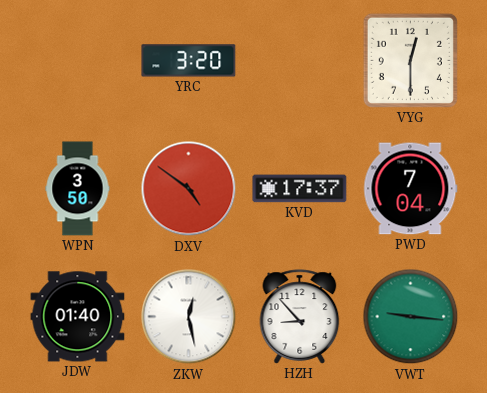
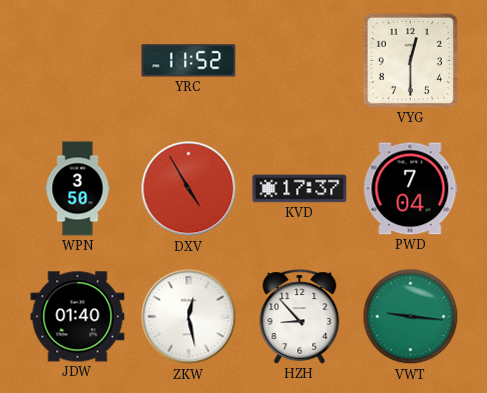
YRC: 3:20 -> 11:52
DXV: 4:51 -> 4:55
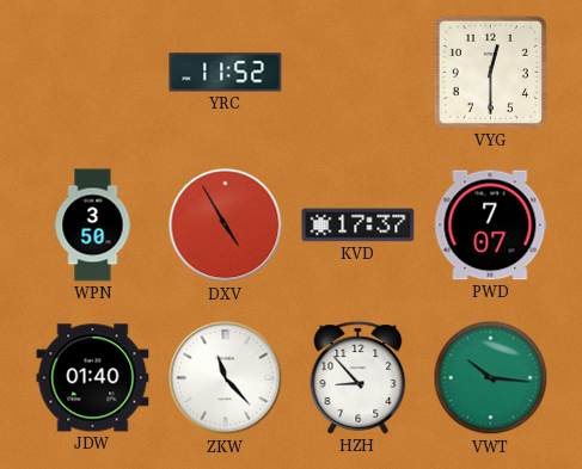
PWD: 7:04 -> 7:07
ZKW: 12:28 -> 11:23
VWT: 9:16 -> 10:16
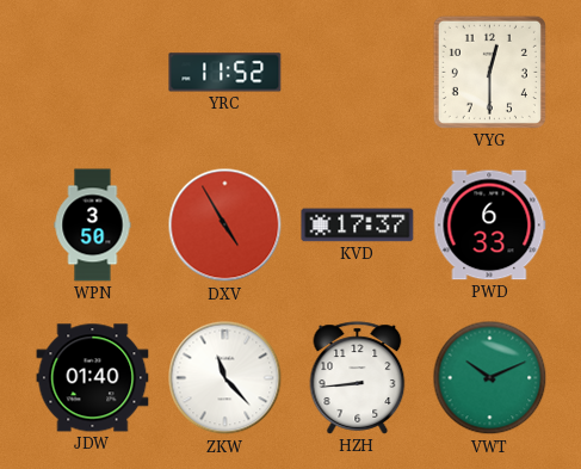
PWD: 7:07 -> 6:33
HZH: 8:53 -> 8:44
VWT: 10:16 -> 10:11
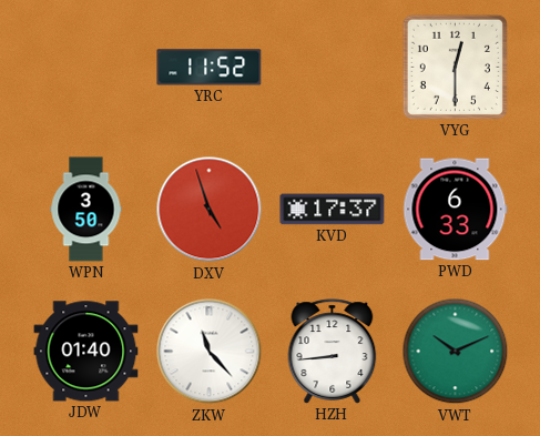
DXV: 4:55 -> 4:57
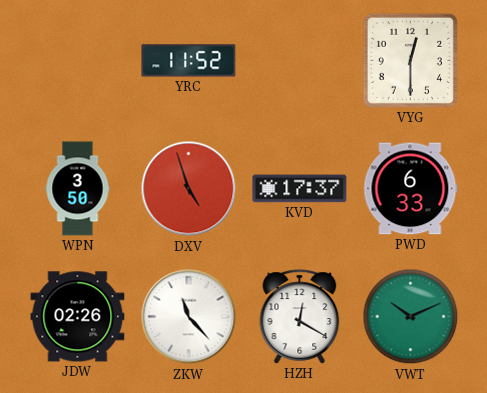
JDW: 01:40 -> 02:26
HZH: 8:44 -> 12:20
